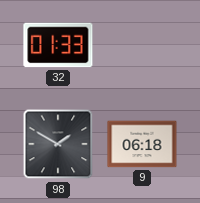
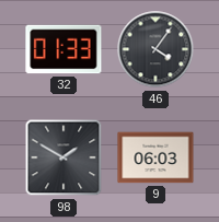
46: none -> 4:06
9: 06:18 -> 06:03
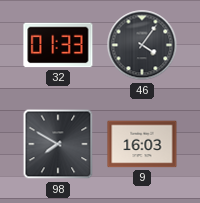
98: 1:50 -> 7:50
9: 06:03 -> 16:03
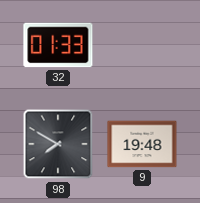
46: 4:06 -> none
9: 16:03 -> 19:48
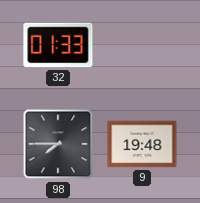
98: 7:50 -> 7:45
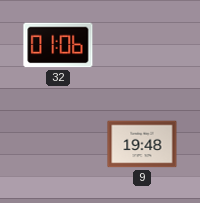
32: 01:33 -> 01:06
98: 7:45 -> none
